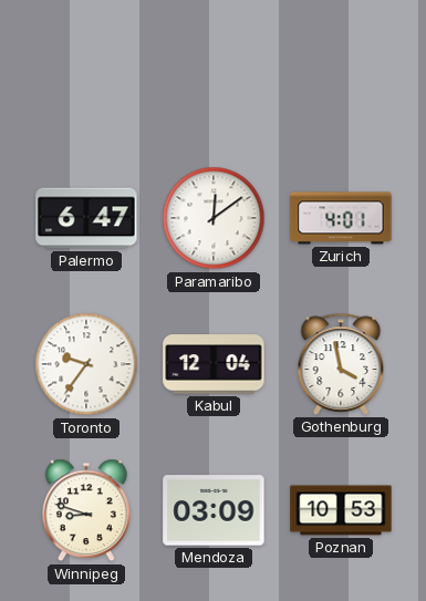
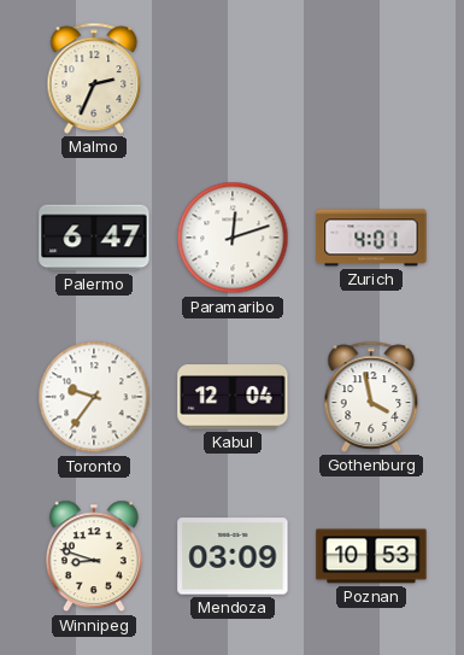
Malmo: none -> 2:34
Paramaribo: 12:09 -> 12:12
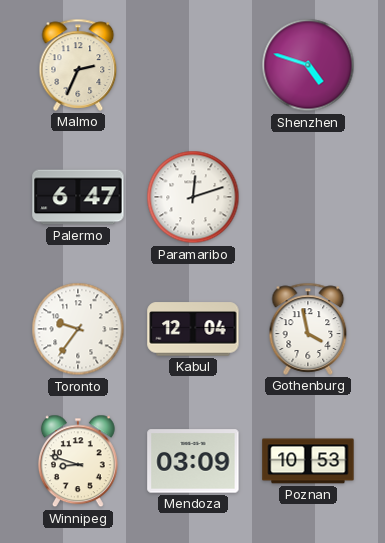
Shenzhen: none -> 4:48
Zurich: 4:01 -> none
